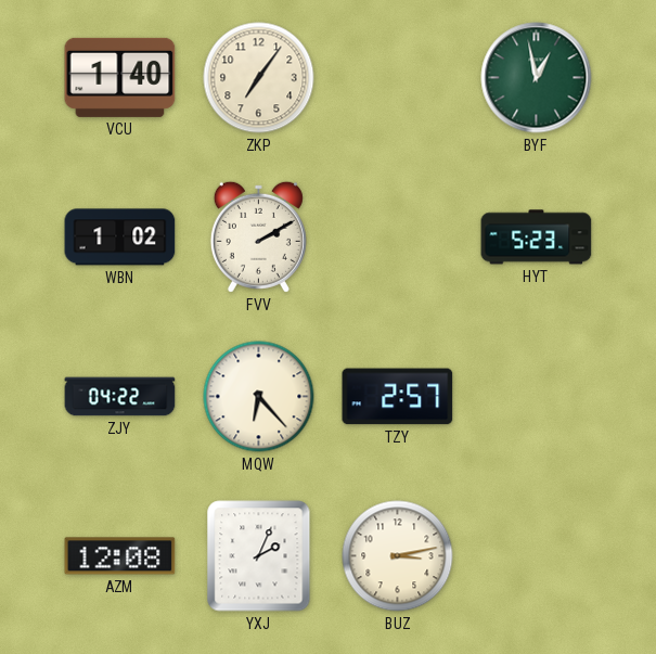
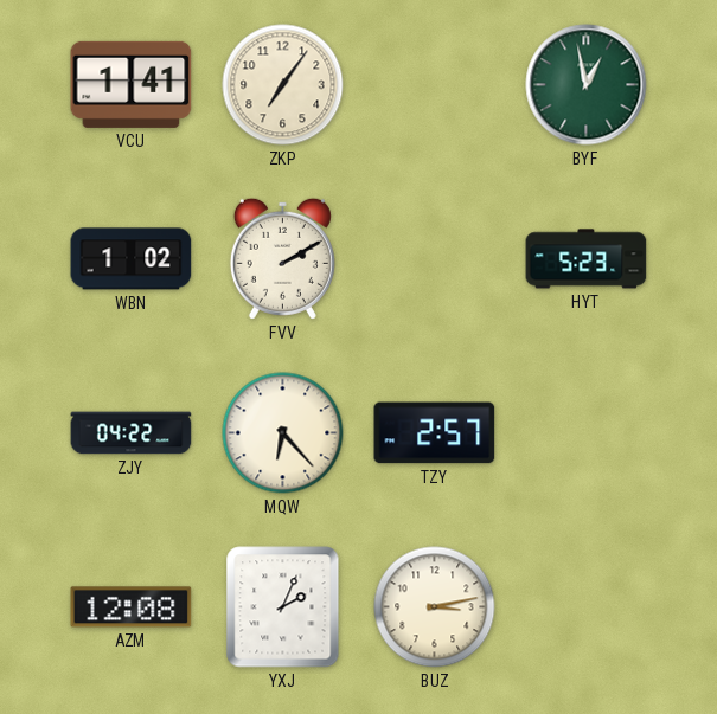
VCU: 1:40 -> 1:41
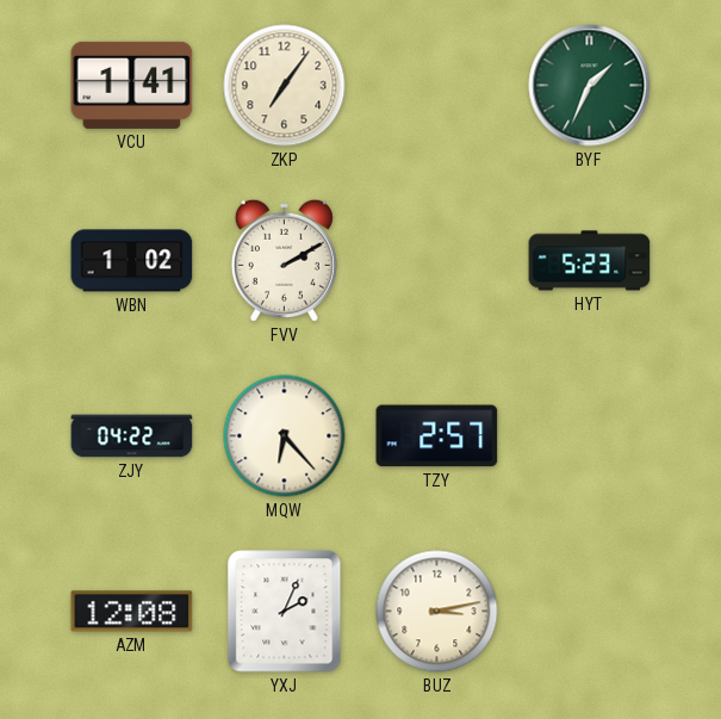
BYF: 12:58 -> 1:34
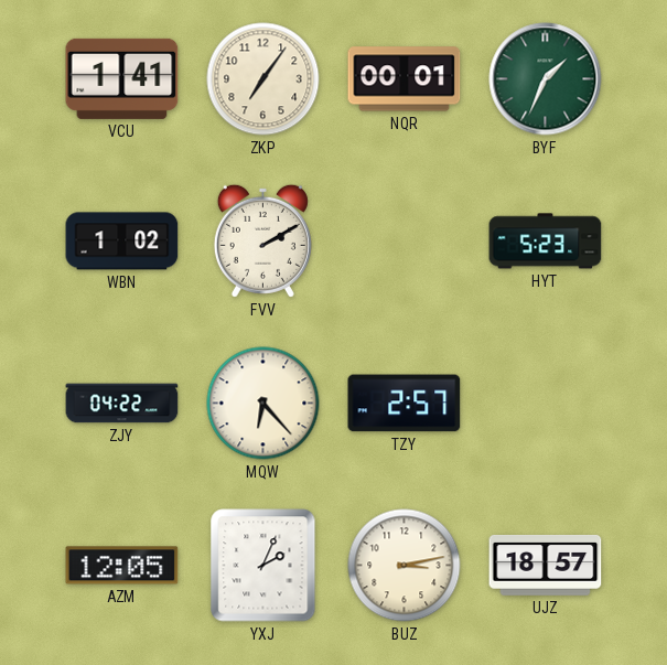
NQR: none -> 00:01
AZM: 12:08 -> 12:05
UJZ: none -> 18:57
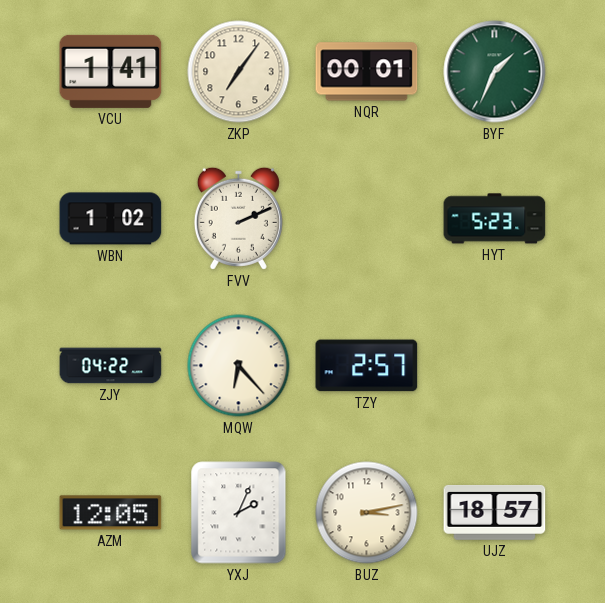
FVV: 2:10 -> 2:11
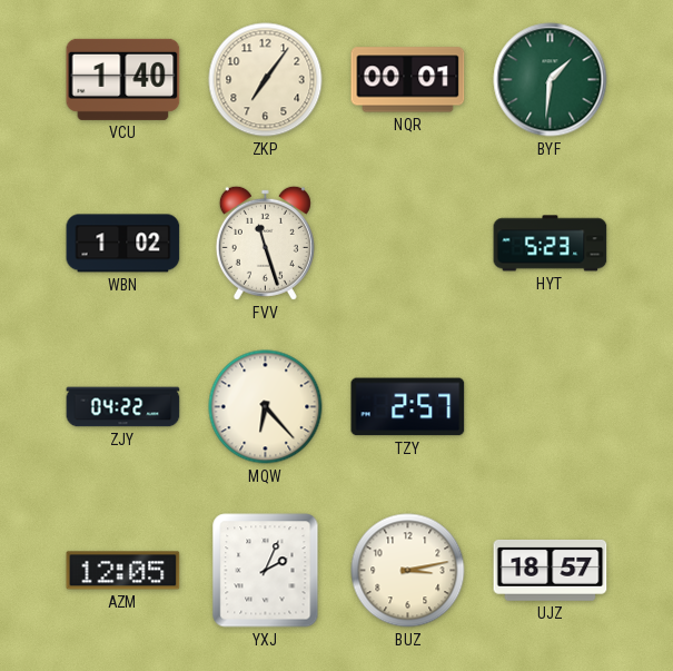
VCU: 1:41 -> 1:40
BYF: 1:34 -> 1:31
FVV: 2:11 -> 11:27
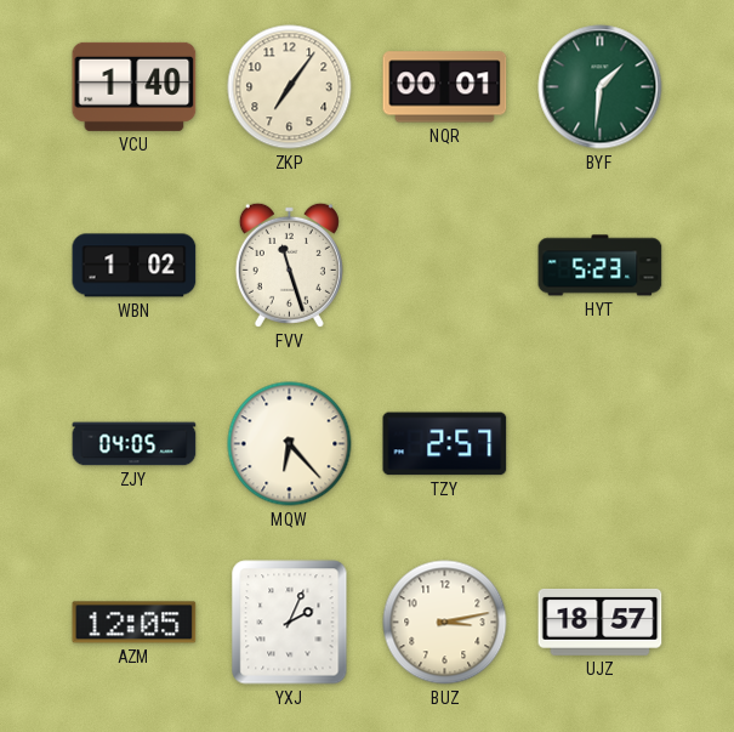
ZJY: 04:22 -> 04:05
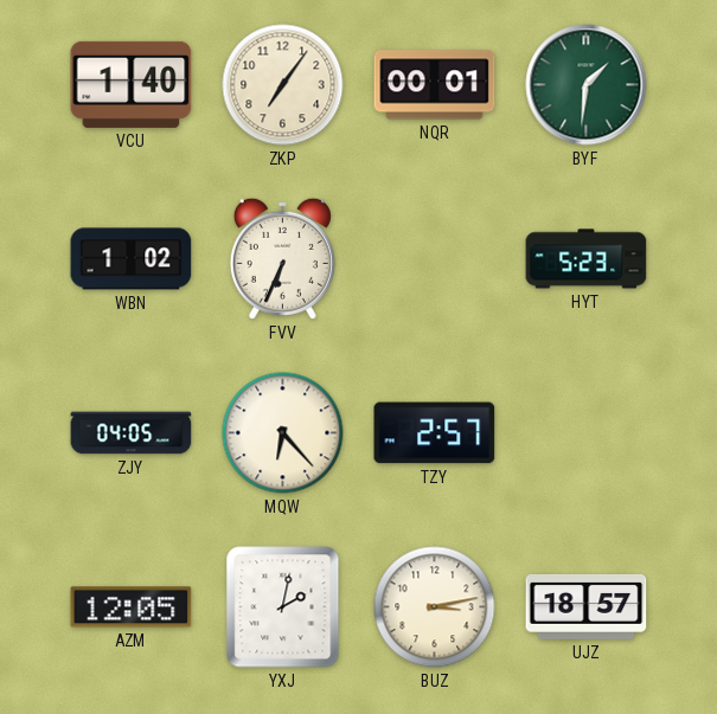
FVV: 11:27 -> 6:34
YXJ: 2:04 -> 2:02
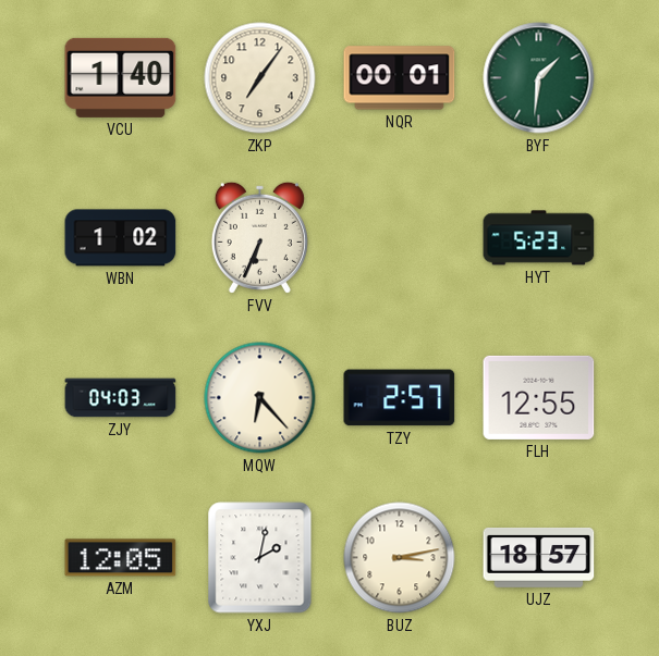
ZJY: 04:05 -> 04:03
FLH: none -> 12:55
